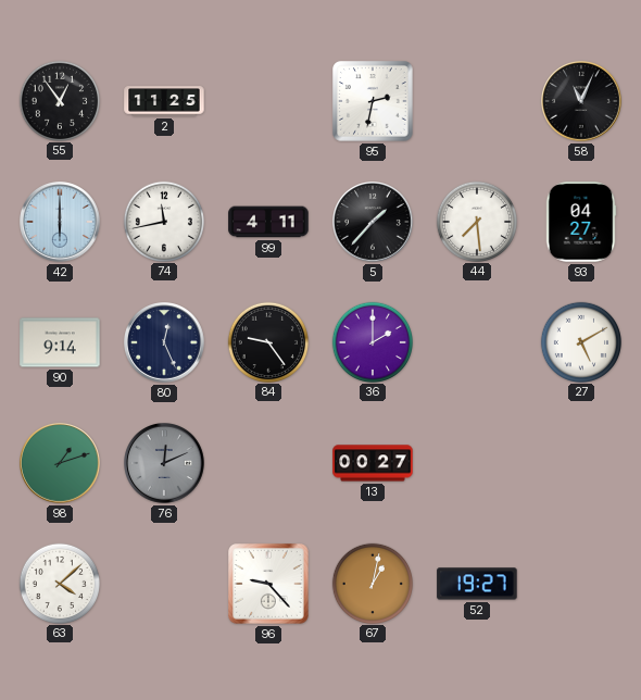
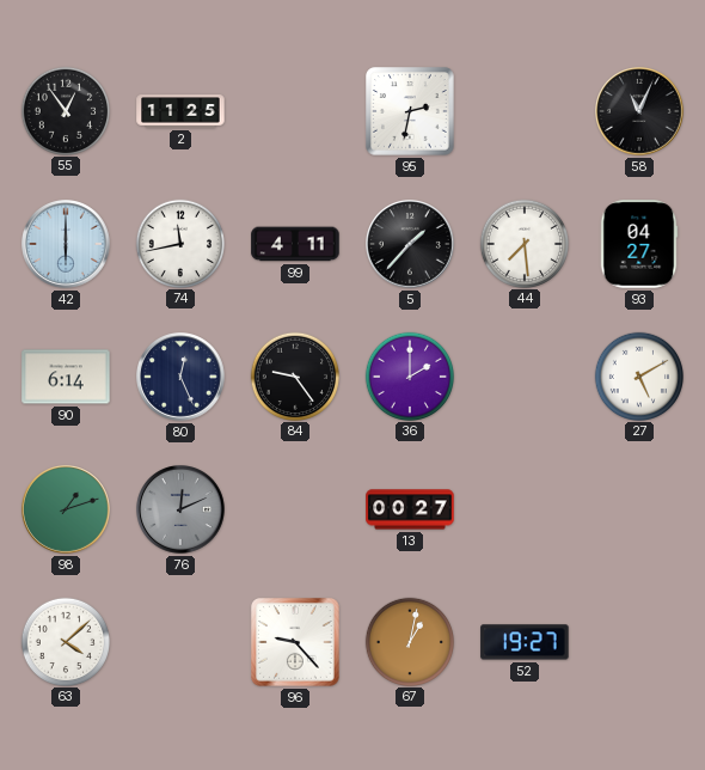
90: 9:14 -> 6:14
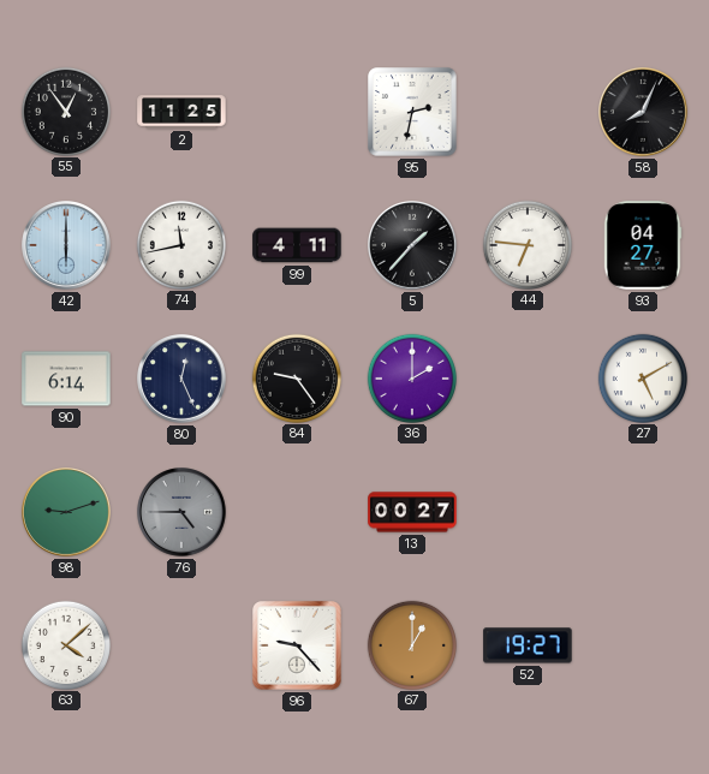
58: 11:04 -> 8:04
44: 7:29 -> 6:46
98: 1:12 -> 9:12
76: 12:11 -> 4:45
67: 1:02 -> 1:00
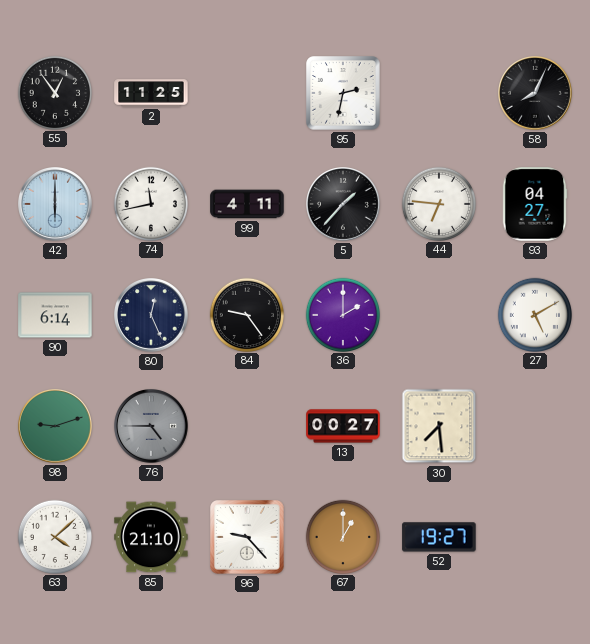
30: none -> 7:29
85: none -> 21:10
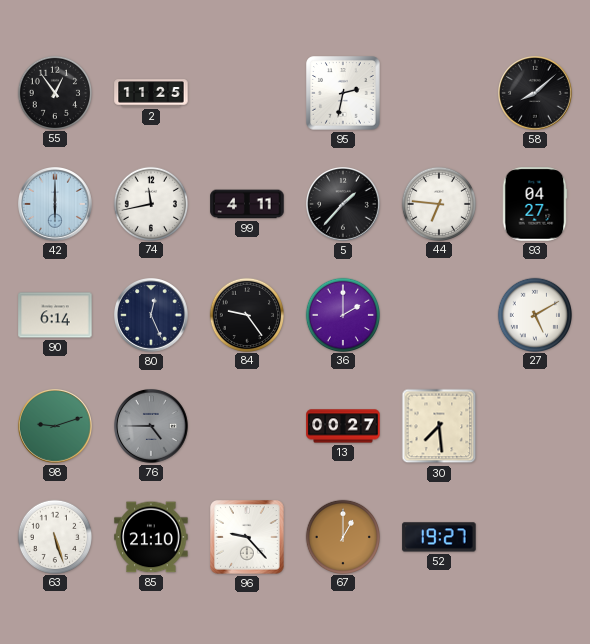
58: 8:04 -> 8:08
63: 4:08 -> 5:27
